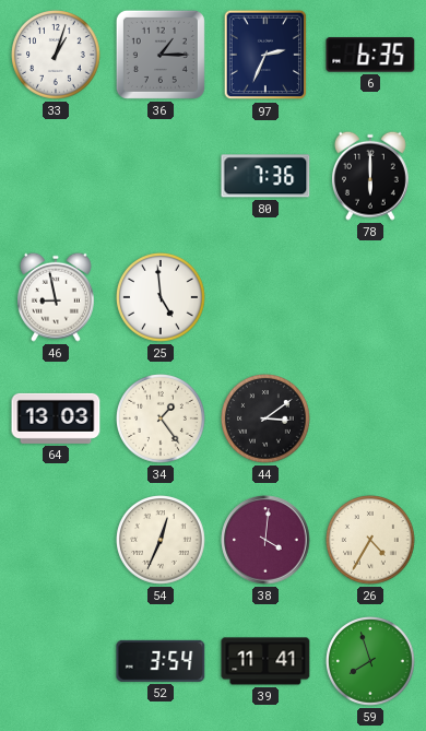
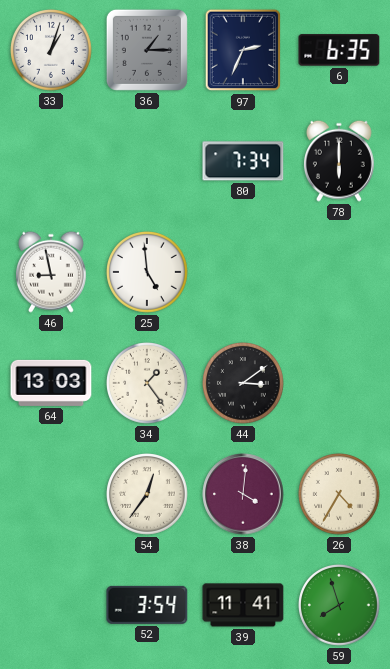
80: 7:36 -> 7:34
54: 12:34 -> 12:36
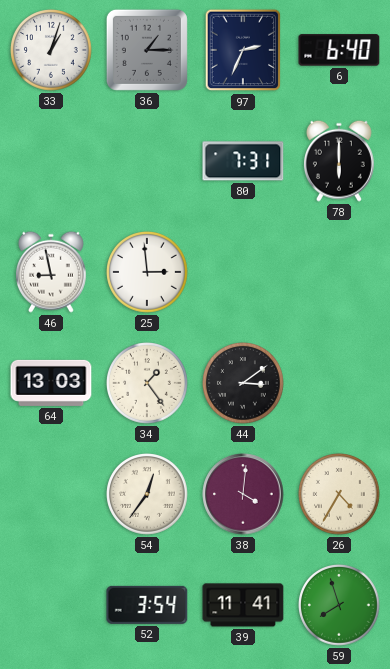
6: 6:35 -> 6:40
80: 7:34 -> 7:31
25: 4:59 -> 2:59
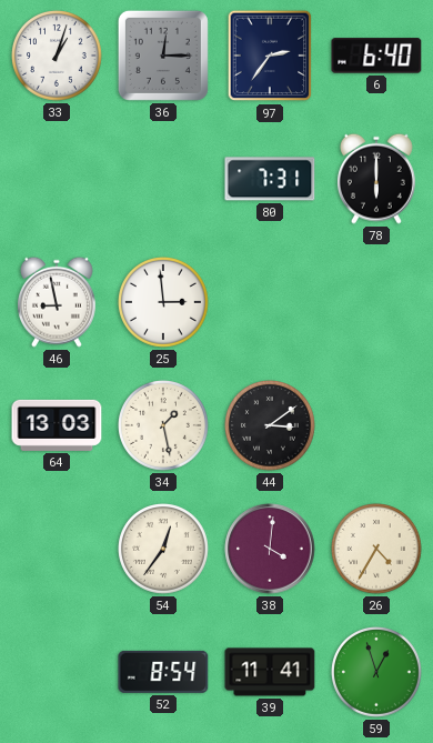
36: 1:15 -> 12:15
97: 2:34 -> 2:36
34: 1:24 -> 1:28
52: 3:54 -> 8:54
59: 7:57 -> 12:57
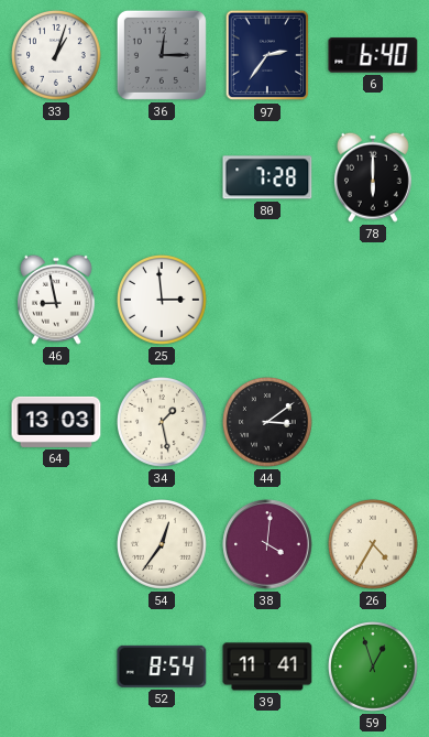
80: 7:31 -> 7:28
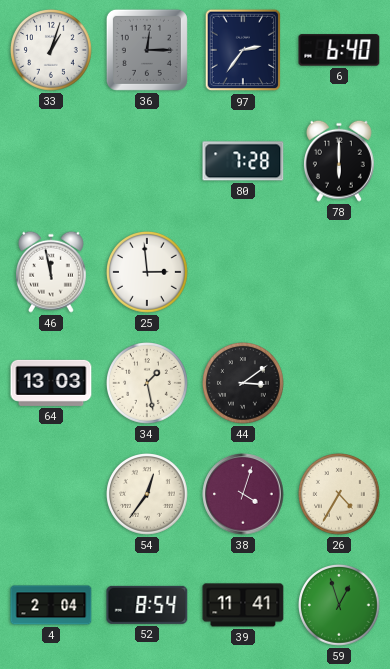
46: 8:58 -> 11:58
38: 4:01 -> 4:03
4: none -> 2:04
